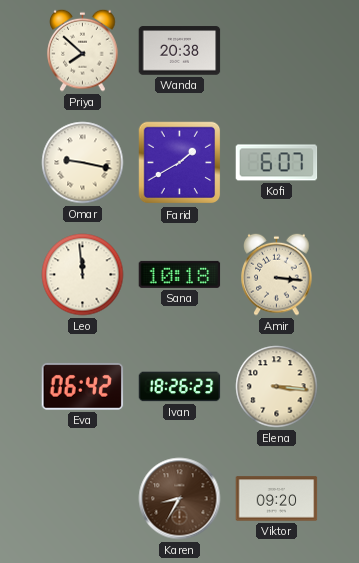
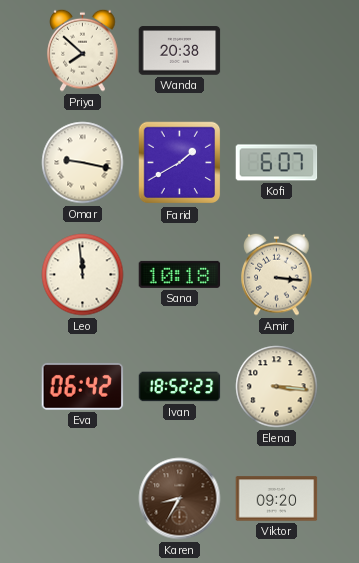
Ivan: 18:26 -> 18:52
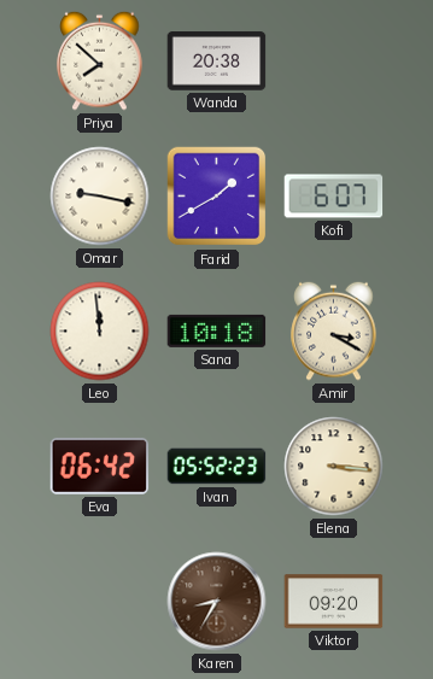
Amir: 3:16 -> 3:20
Ivan: 18:52 -> 05:52
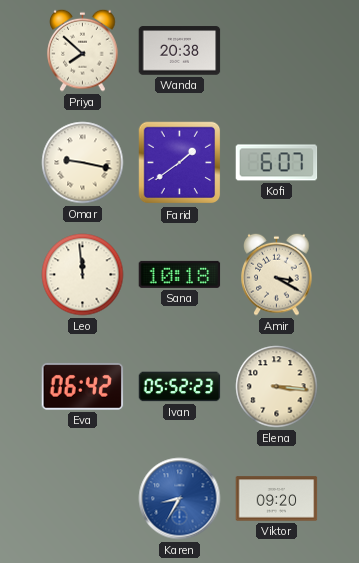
Farid: 1:40 -> 1:39
Karen dial: brown -> blue
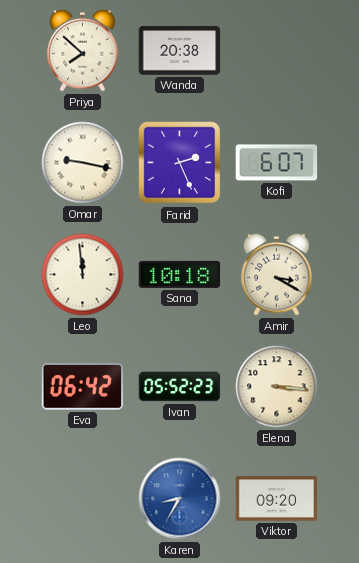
Farid: 1:39 -> 2:26
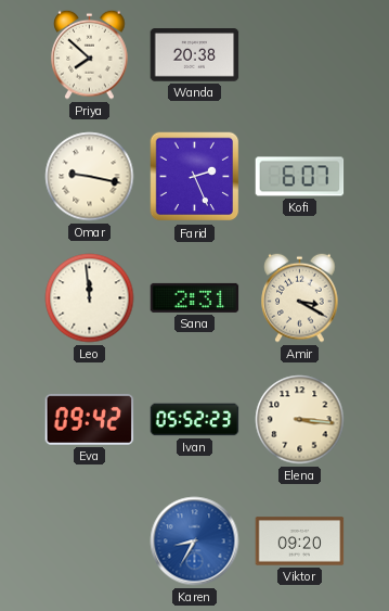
Sana: 10:18 -> 2:31
Eva: 06:42 -> 09:42
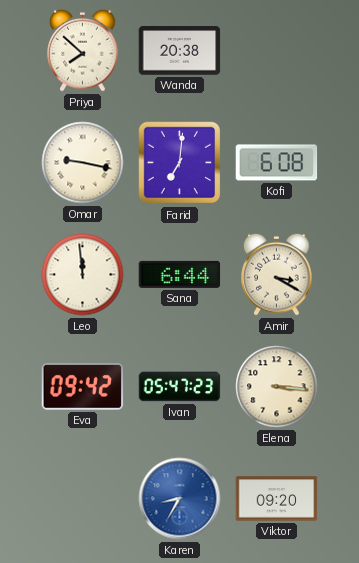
Farid: 2:26 -> 7:01
Kofi: 6:07 -> 6:08
Sana: 2:31 -> 6:44
Ivan: 05:52 -> 05:47
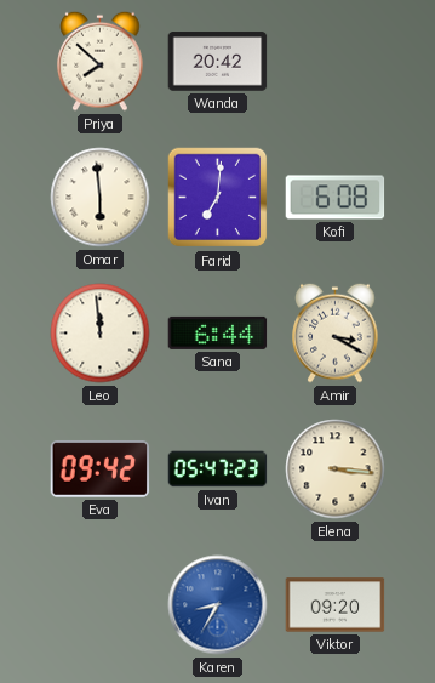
Wanda: 20:38 -> 20:42
Omar: 9:17 -> 5:59
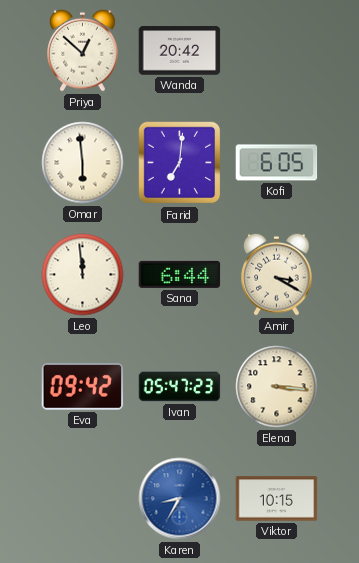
Priya: 7:52 -> 12:52
Kofi: 6:08 -> 6:05
Viktor: 09:20 -> 10:15
